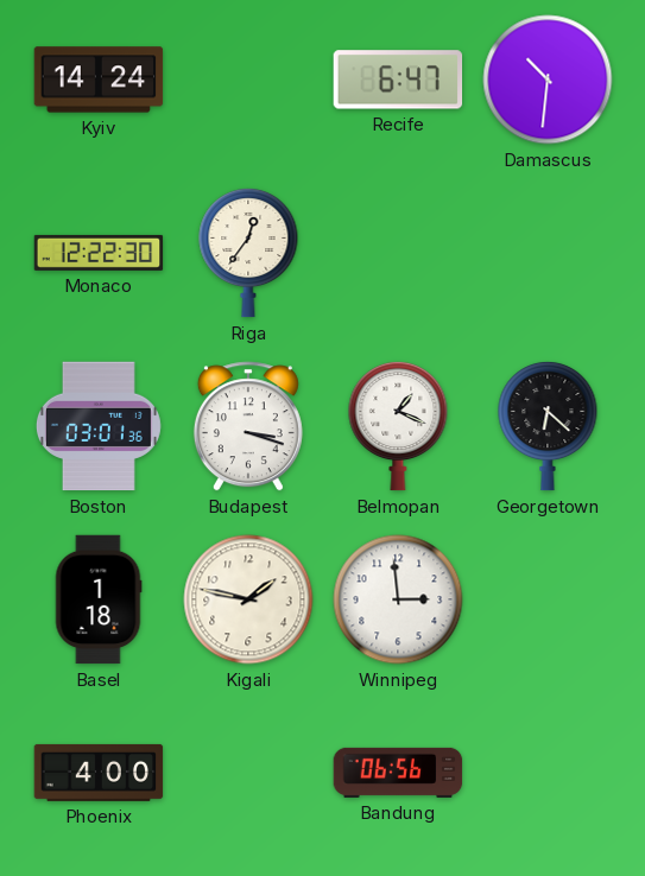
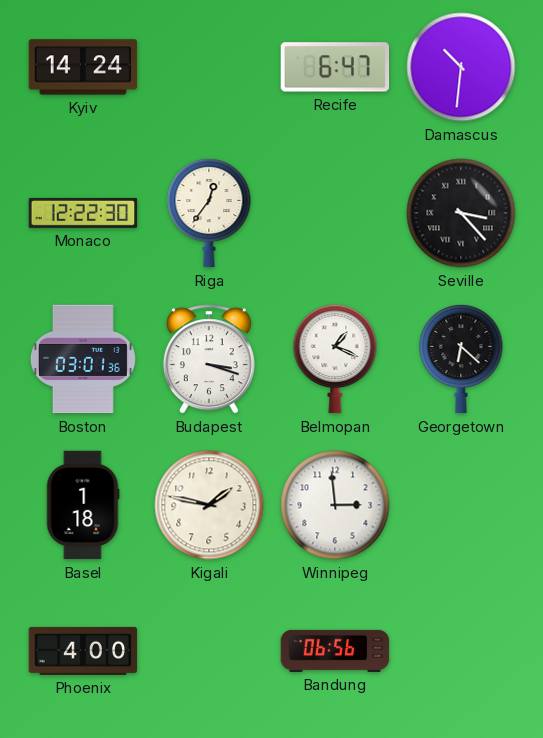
Seville: none -> 3:23
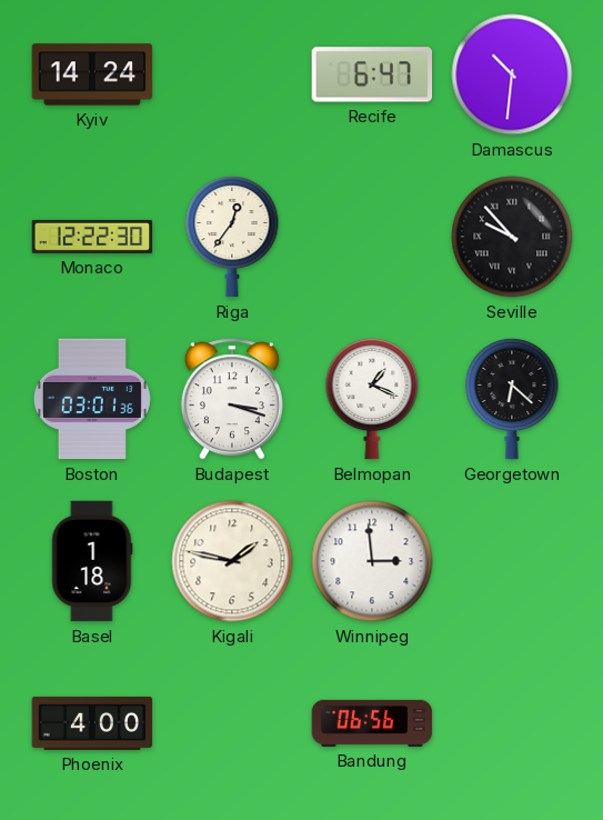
Seville: 3:23 -> 9:53
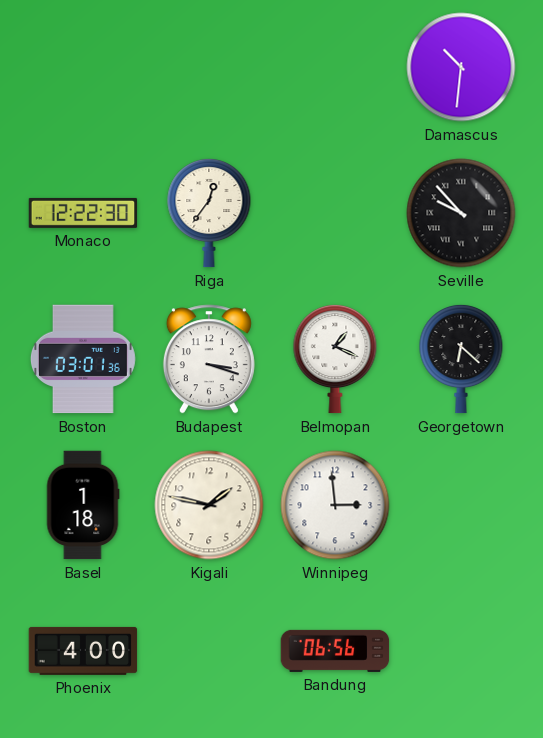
Kyiv: 14:24 -> none
Recife: 6:47 -> none
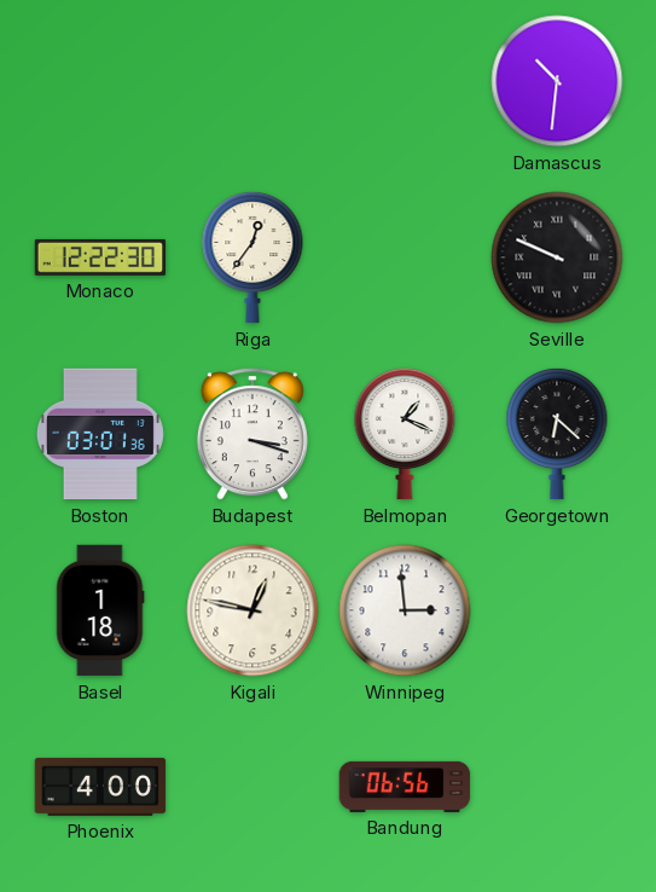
Seville: 9:53 -> 9:49
Kigali: 1:47 -> 12:47
